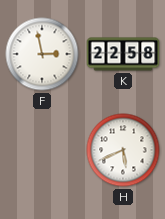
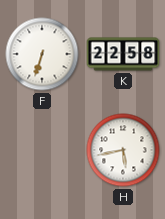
F: 2:58 -> 6:33
H: 5:41 -> 5:43
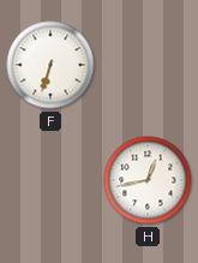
K: 22:58 -> none
H: 5:43 -> 12:43
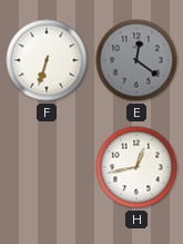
E: none -> 12:21
